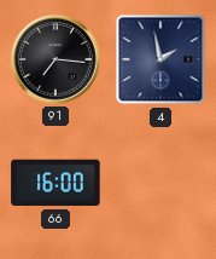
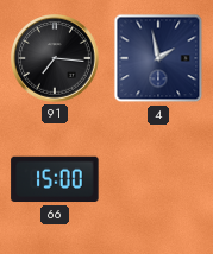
66: 16:00 -> 15:00
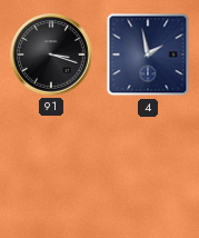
91: 7:16 -> 3:18
66: 15:00 -> none
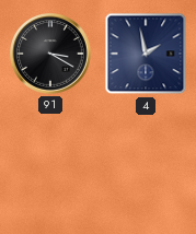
91: 3:18 -> 3:20
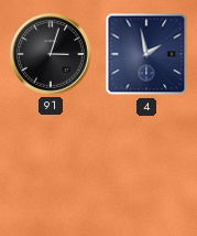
91: 3:20 -> 3:03
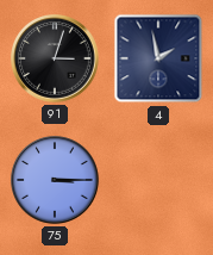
75: none -> 3:15
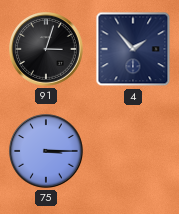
4: 1:58 -> 1:53
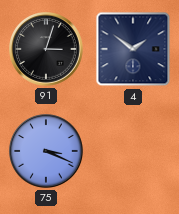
4: 1:53 -> 1:51
75: 3:15 -> 3:19
